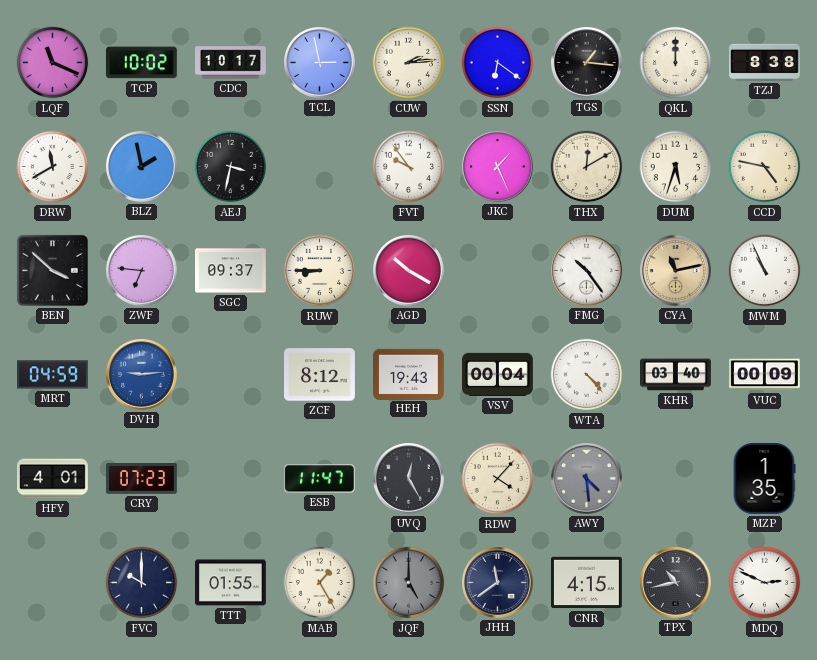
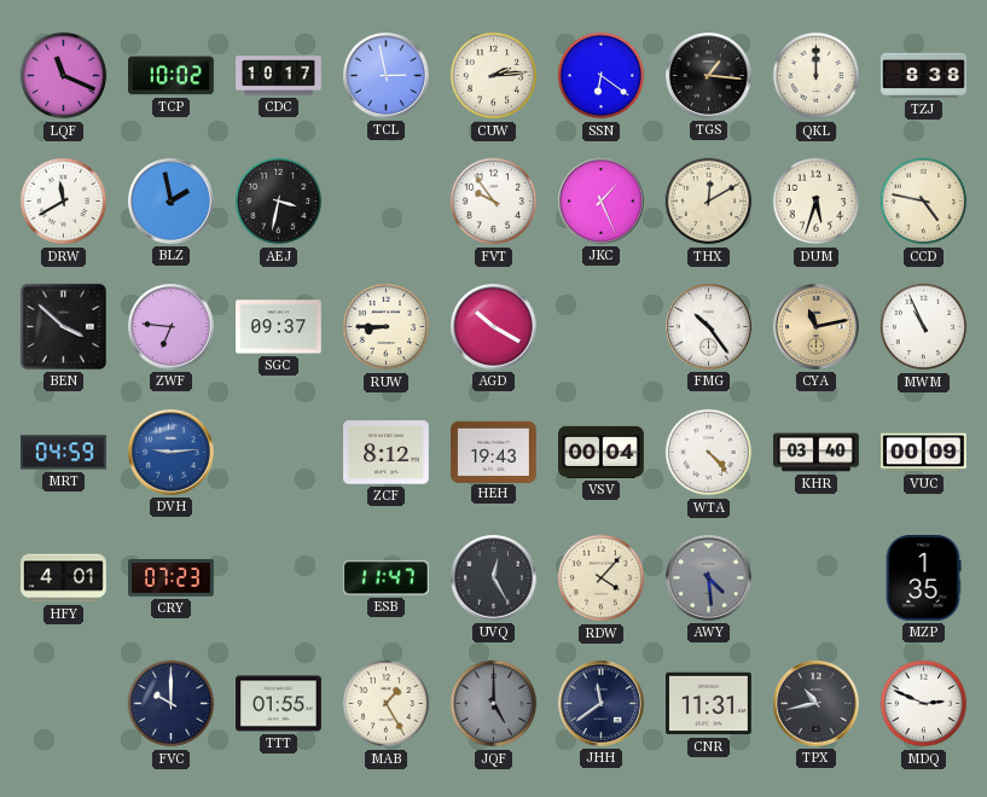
CNR: 4:15 -> 11:31
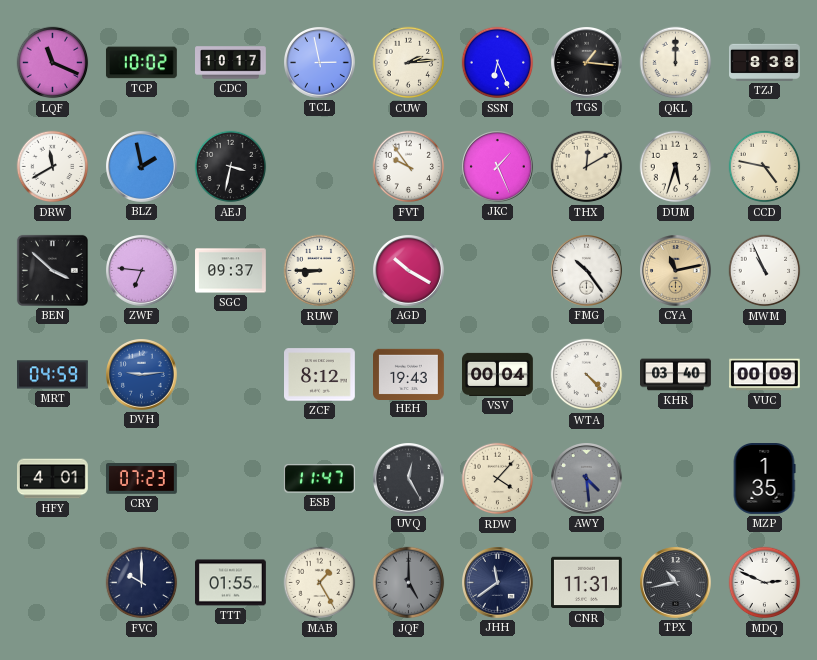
SSN: 6:21 -> 6:26
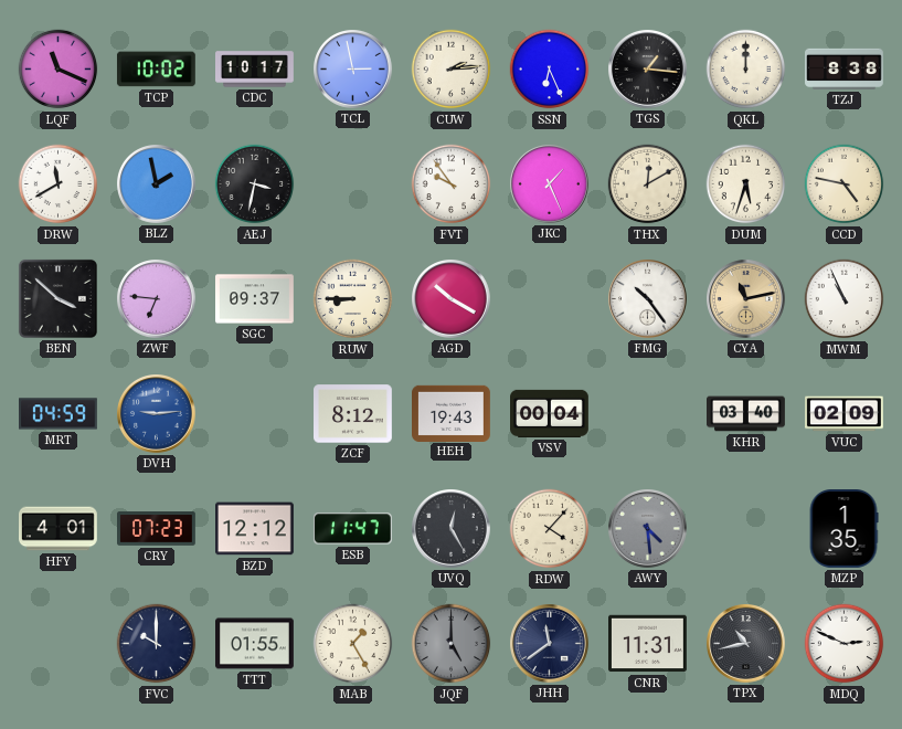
WTA: 4:23 -> none
VUC: 00:09 -> 02:09
BZD: none -> 12:12
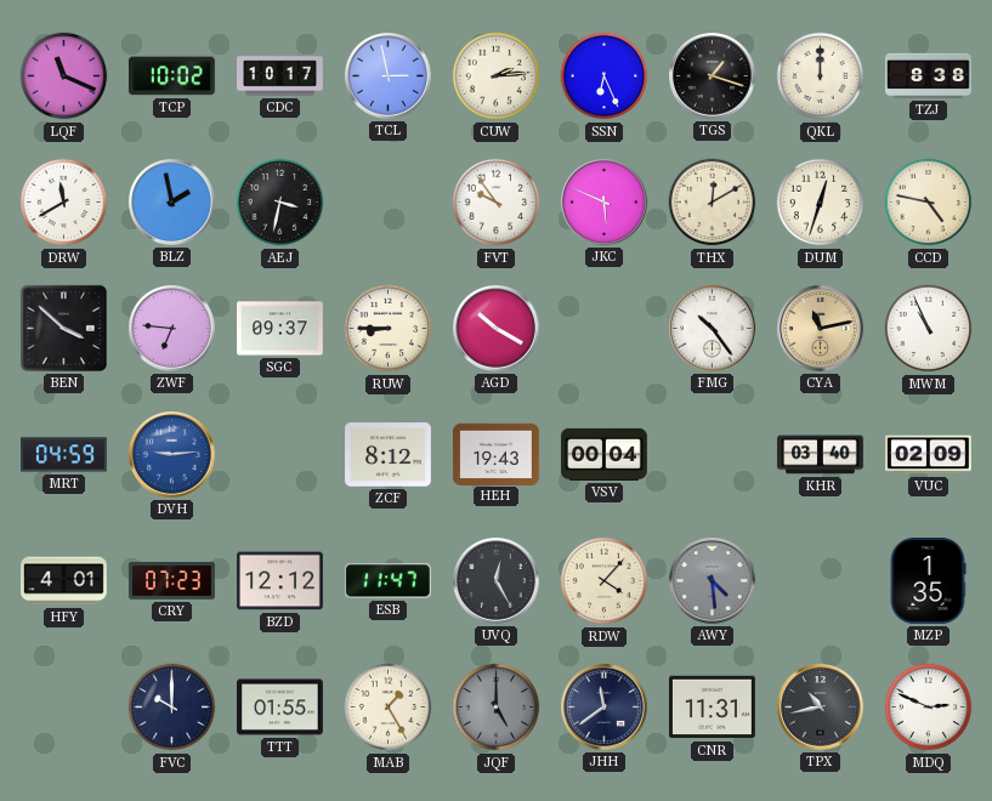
TGS: 1:16 -> 1:18
JKC: 1:26 -> 5:49
DUM: 5:33 -> 12:33
